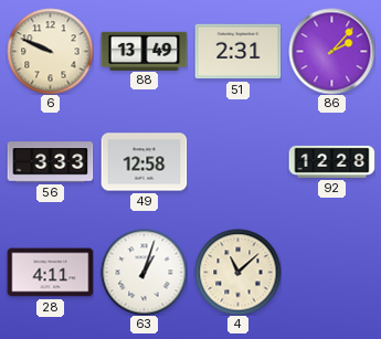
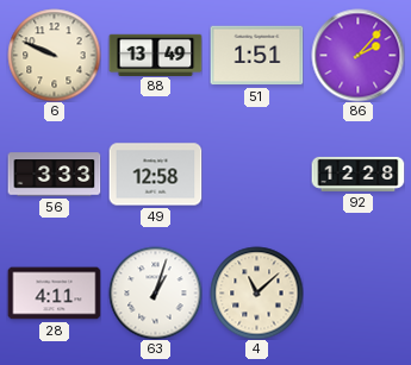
51: 2:31 -> 1:51
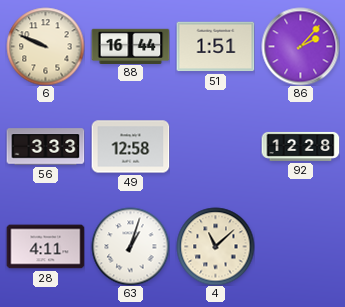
88: 13:49 -> 16:44
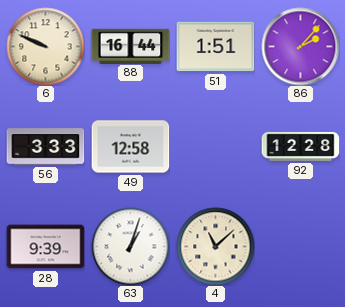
28: 4:11 -> 9:39
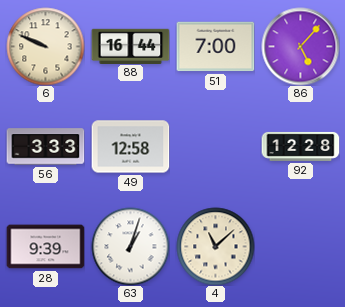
51: 1:51 -> 7:00
86: 2:07 -> 5:07
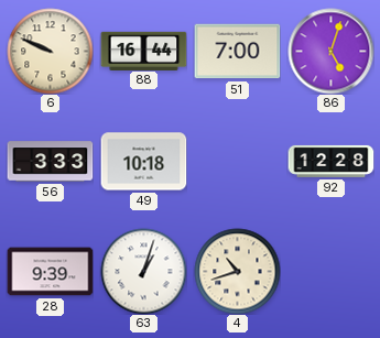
86: 5:07 -> 5:03
49: 12:58 -> 10:18
4: 11:08 -> 10:42
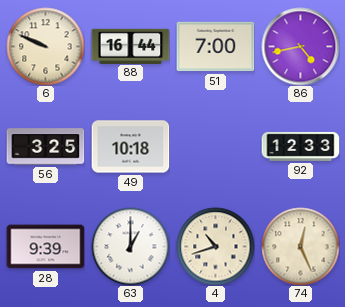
86: 5:03 -> 4:43
56: 3:33 -> 3:25
92: 12:28 -> 12:33
63: 1:03 -> 1:00
74: none -> 12:26
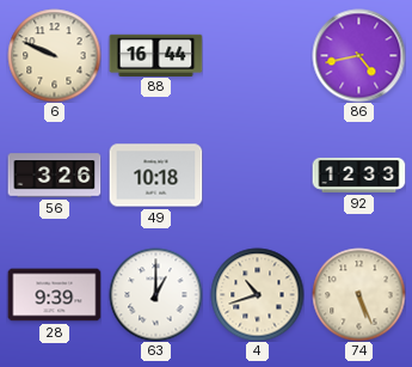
51: 7:00 -> none
56: 3:25 -> 3:26
74: 12:26 -> 5:26
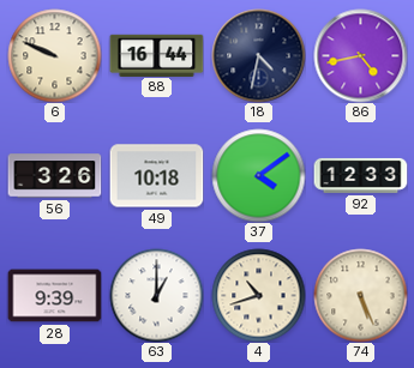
18: none -> 4:32
37: none -> 4:09
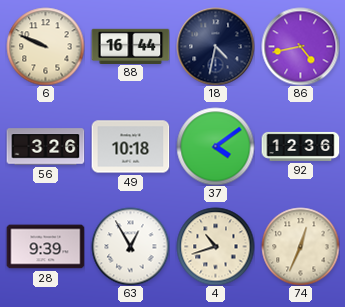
92: 12:33 -> 12:36
63: 1:00 -> 12:55
74: 5:26 -> 12:34
